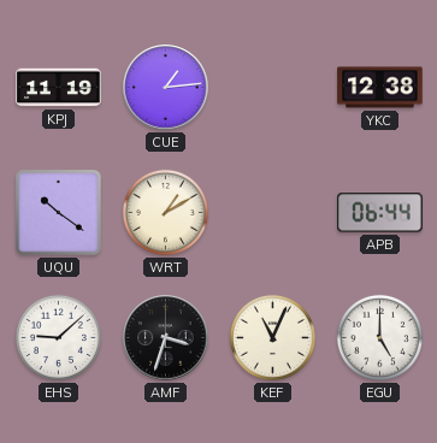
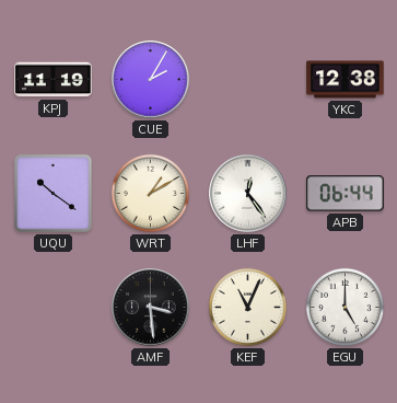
CUE: 1:14 -> 2:05
LHF: none -> 12:24
EHS: 9:08 -> none
AMF: 3:33 -> 3:29
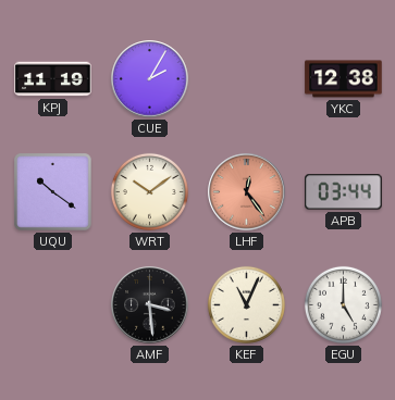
WRT: 1:10 -> 10:09
LHF dial: white -> salmon
APB: 06:44 -> 03:44
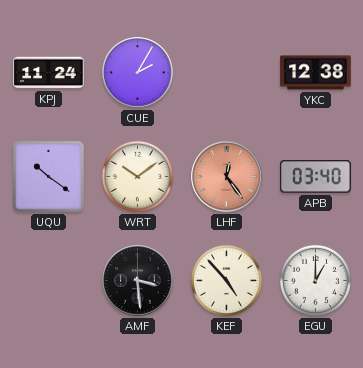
KPJ: 11:19 -> 11:24
APB: 03:44 -> 03:40
KEF: 11:04 -> 4:53
EGU: 5:00 -> 1:00
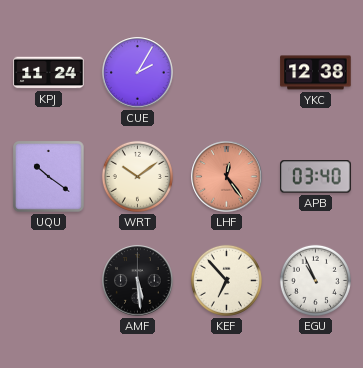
AMF: 3:29 -> 5:29
KEF: 4:53 -> 6:53
EGU: 1:00 -> 10:56
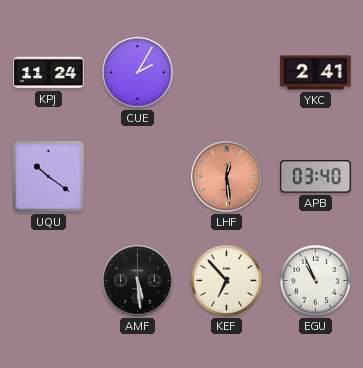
YKC: 12:38 -> 2:41
WRT: 10:09 -> none
LHF: 12:24 -> 12:29
